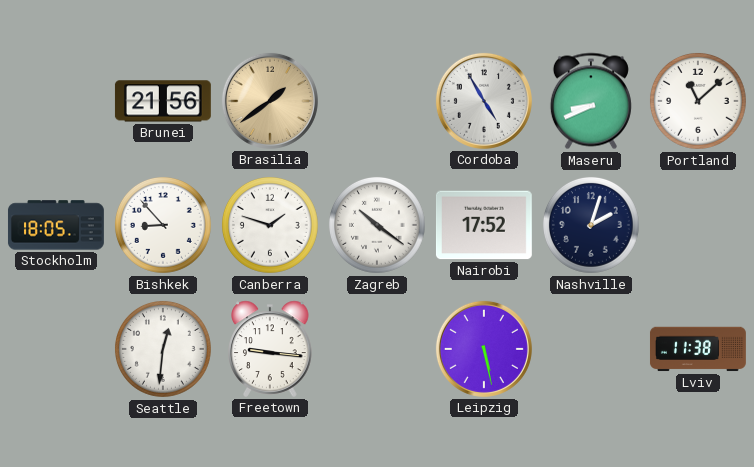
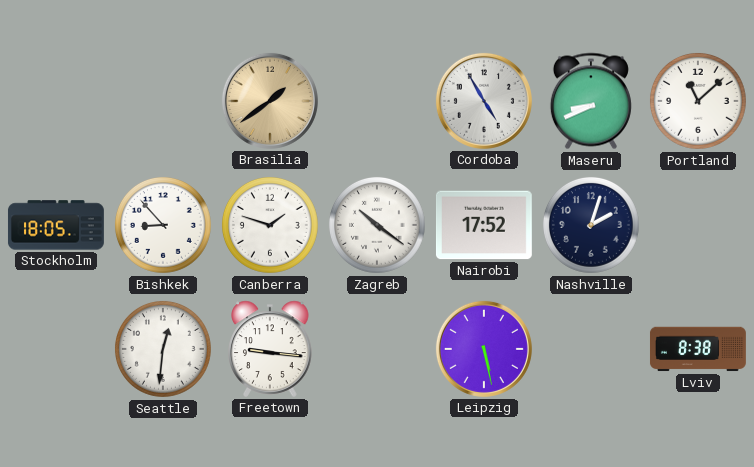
Brunei: 21:56 -> none
Lviv: 11:38 -> 8:38
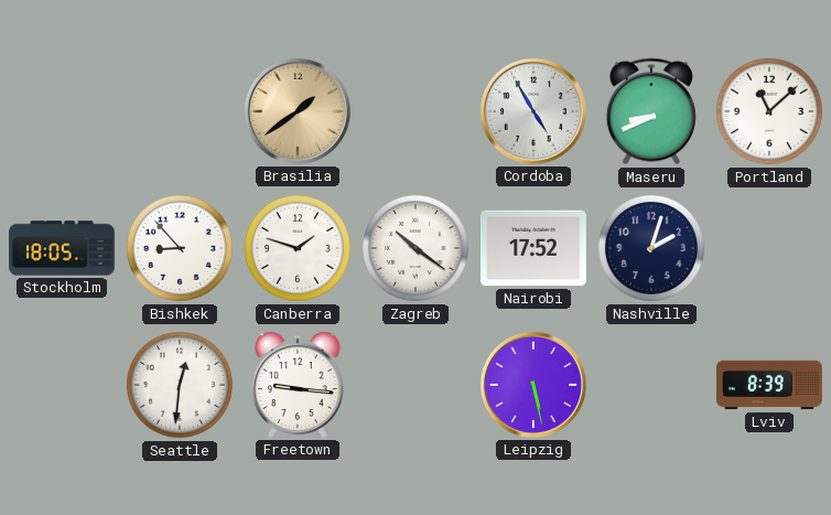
Lviv: 8:38 -> 8:39
